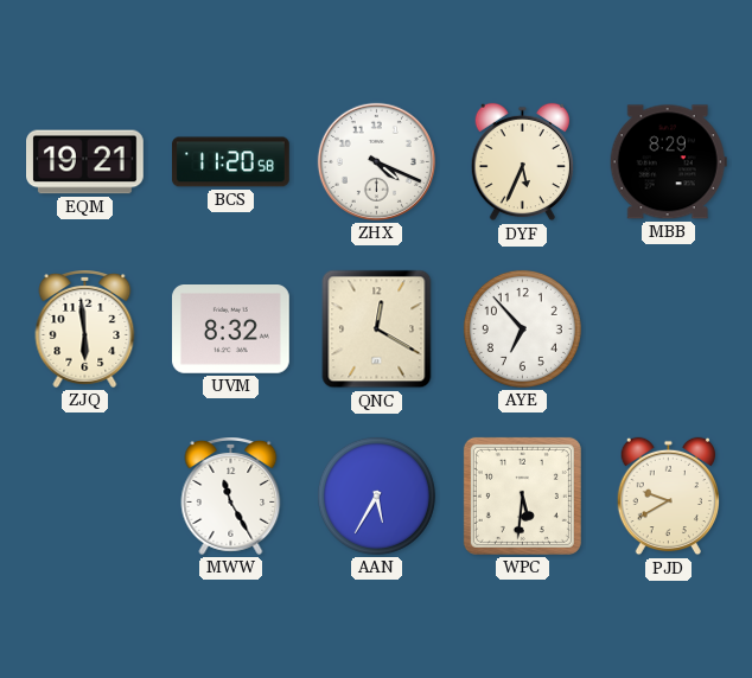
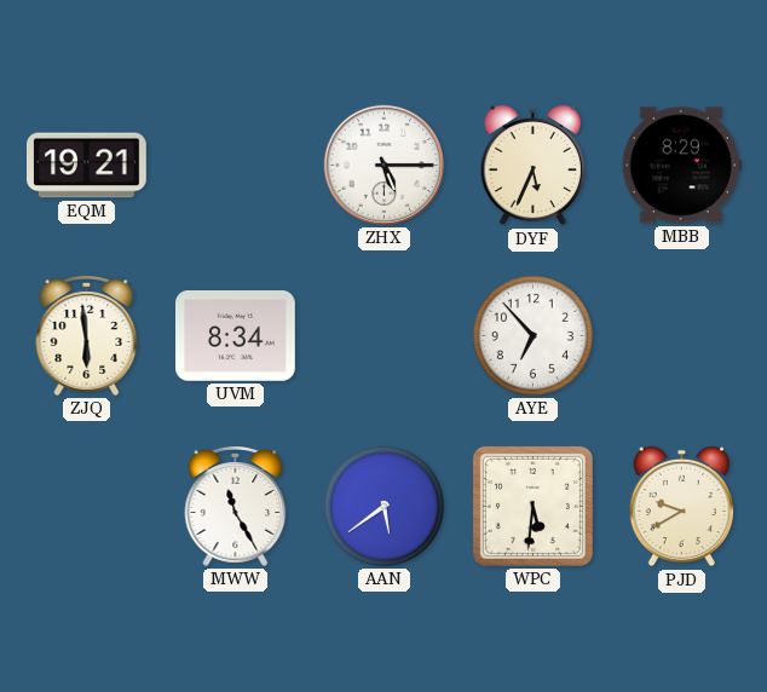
BCS: 11:20 -> none
ZHX: 4:19 -> 5:15
UVM: 8:32 -> 8:34
QNC: 12:20 -> none
AAN: 5:35 -> 5:39
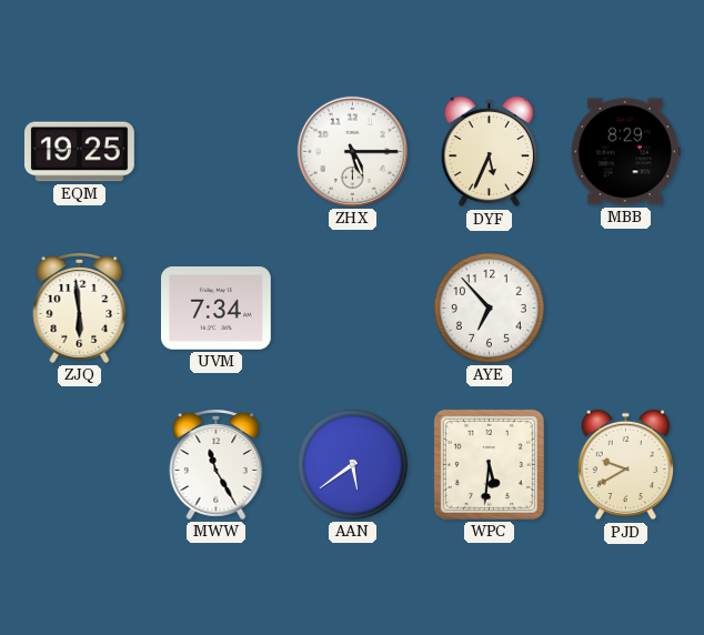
EQM: 19:21 -> 19:25
UVM: 8:34 -> 7:34
